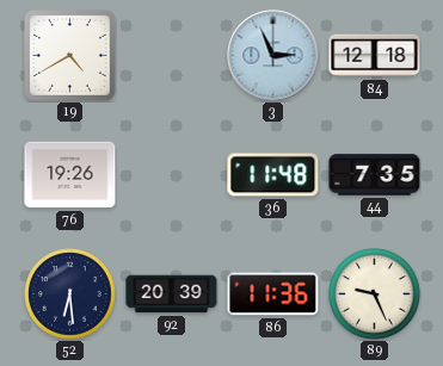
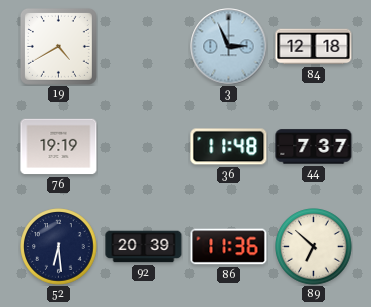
76: 19:26 -> 19:19
44: 7:35 -> 7:37
89: 9:26 -> 6:52
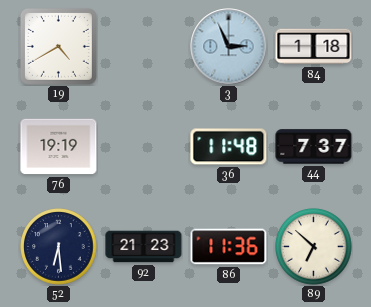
84: 12:18 -> 1:18
92: 20:39 -> 21:23
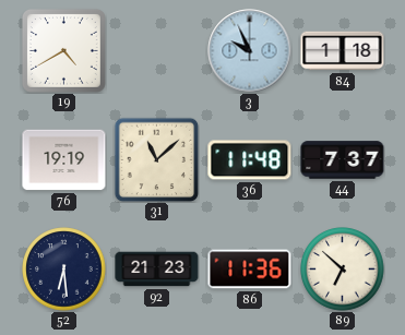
3: 2:56 -> 9:56
31: none -> 11:08
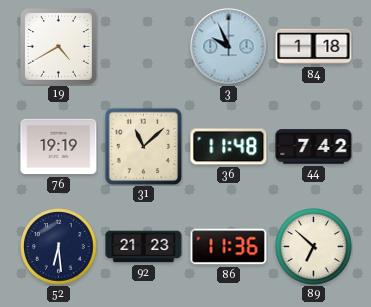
44: 7:37 -> 7:42
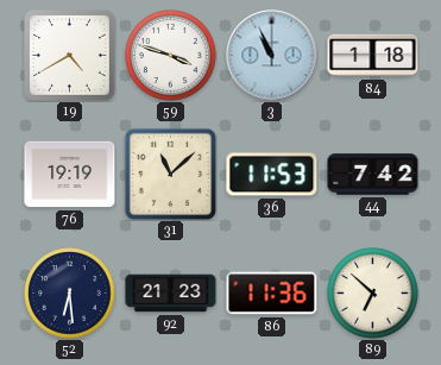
59: none -> 3:48
3: 9:56 -> 10:56
36: 11:48 -> 11:53
